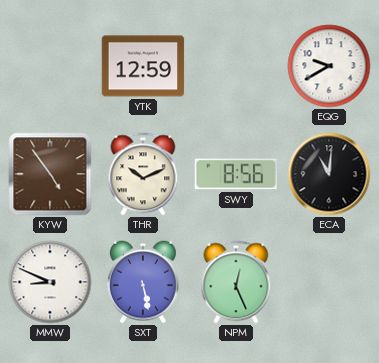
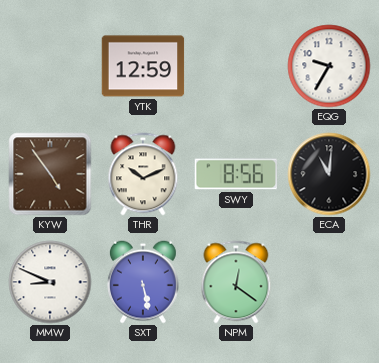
EQG: 9:40 -> 9:35
NPM: 12:26 -> 12:21
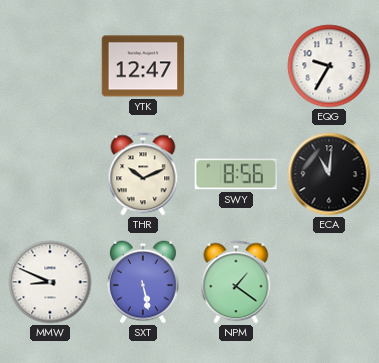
YTK: 12:59 -> 12:47
KYW: 4:54 -> none
NPM: 12:21 -> 1:21
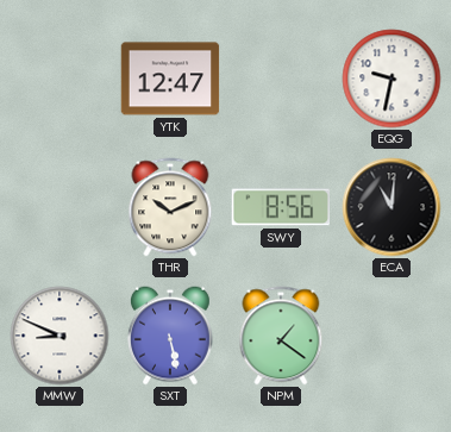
EQG: 9:35 -> 9:32
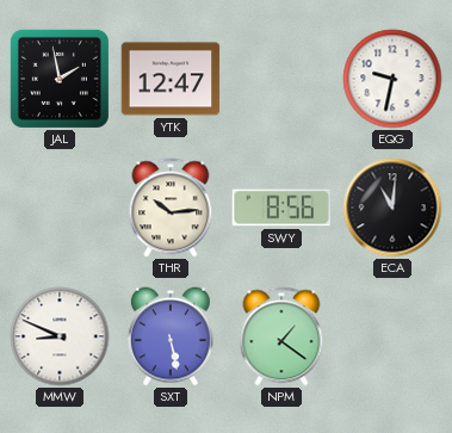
JAL: none -> 1:58
THR: 10:11 -> 10:14
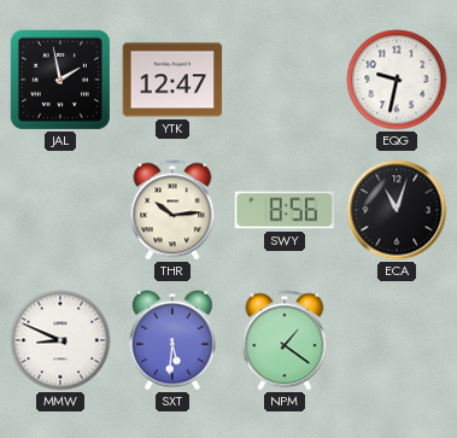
ECA: 11:01 -> 11:03
SXT: 5:28 -> 5:31
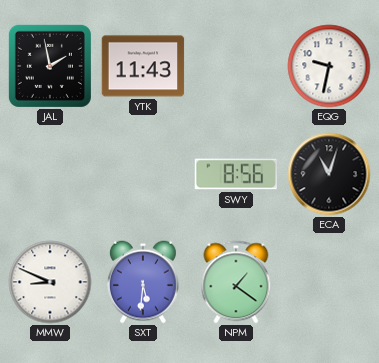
YTK: 12:47 -> 11:43
THR: 10:14 -> none
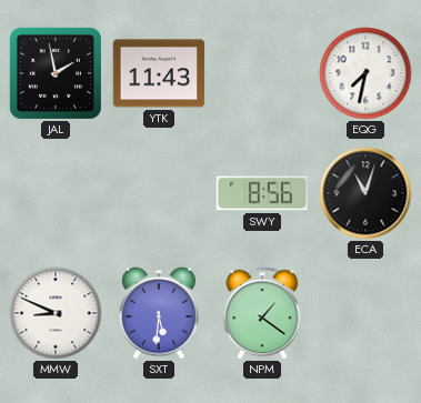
EQG: 9:32 -> 7:32
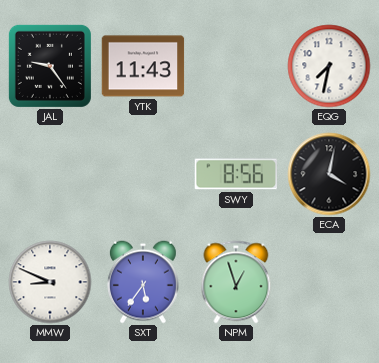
JAL: 1:58 -> 9:24
ECA: 11:03 -> 4:02
SXT: 5:31 -> 5:36
NPM: 1:21 -> 12:57
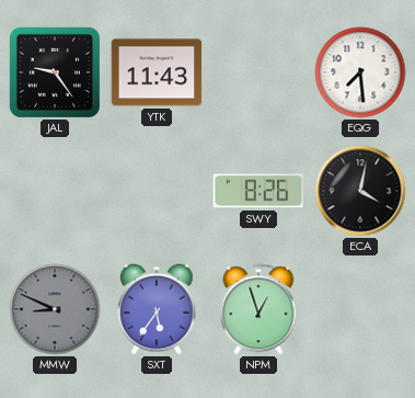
EQG: 7:32 -> 7:29
SWY: 8:56 -> 8:26
MMW dial: white -> grey
